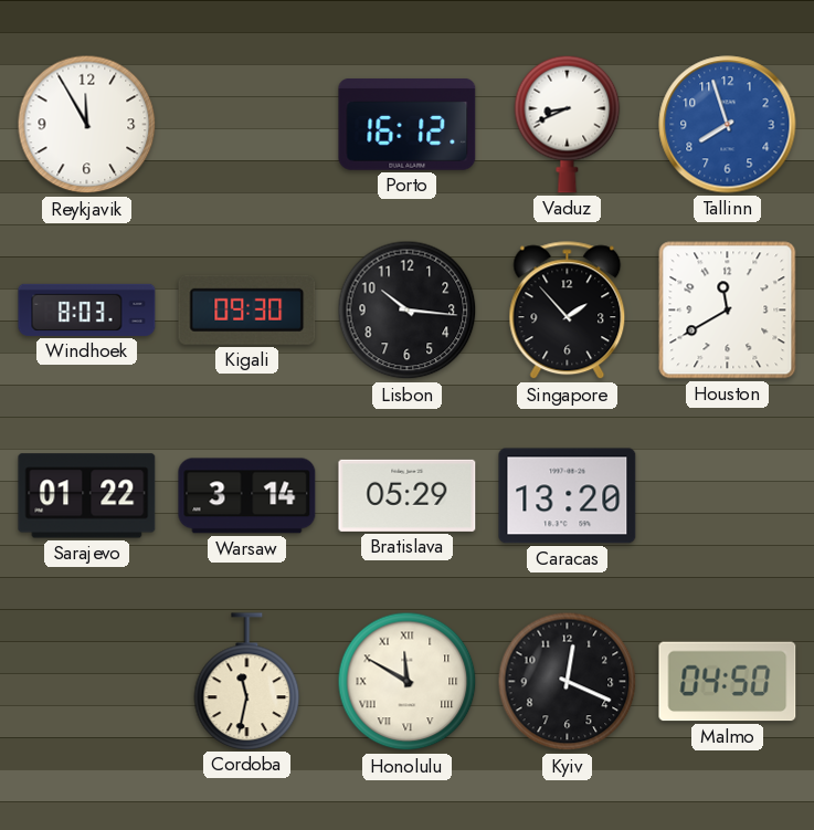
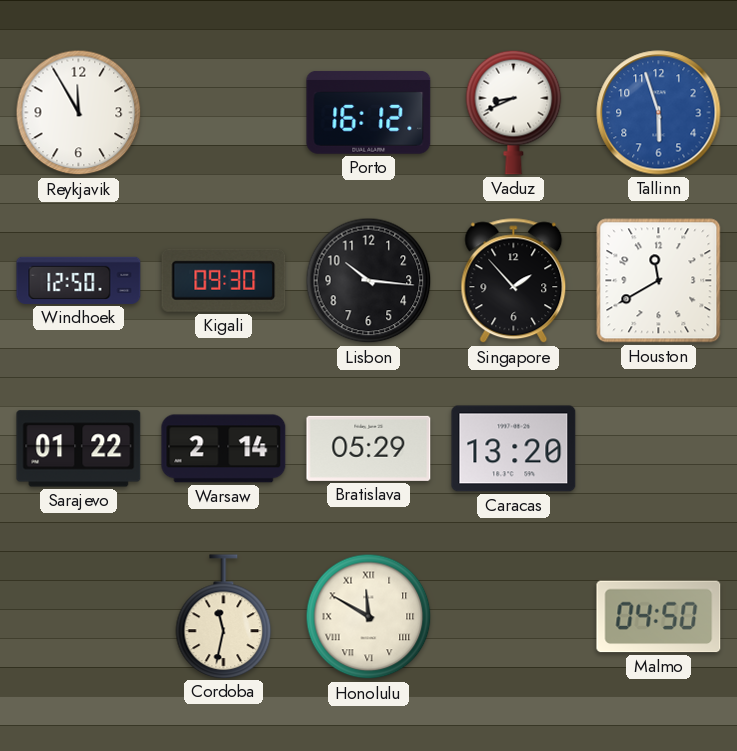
Tallinn: 7:57 -> 5:57
Windhoek: 8:03 -> 12:50
Warsaw: 3:14 -> 2:14
Kyiv: 12:19 -> none
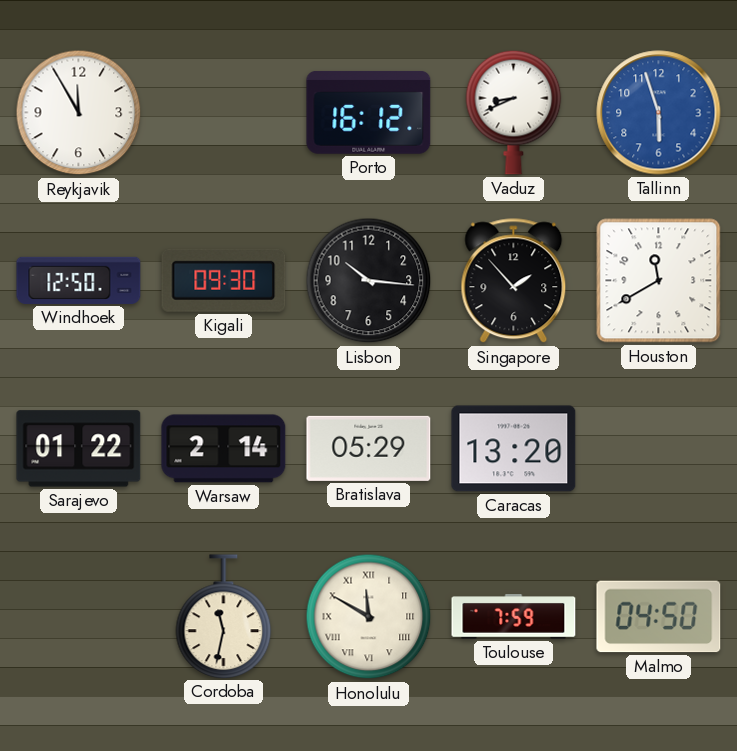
Toulouse: none -> 7:59
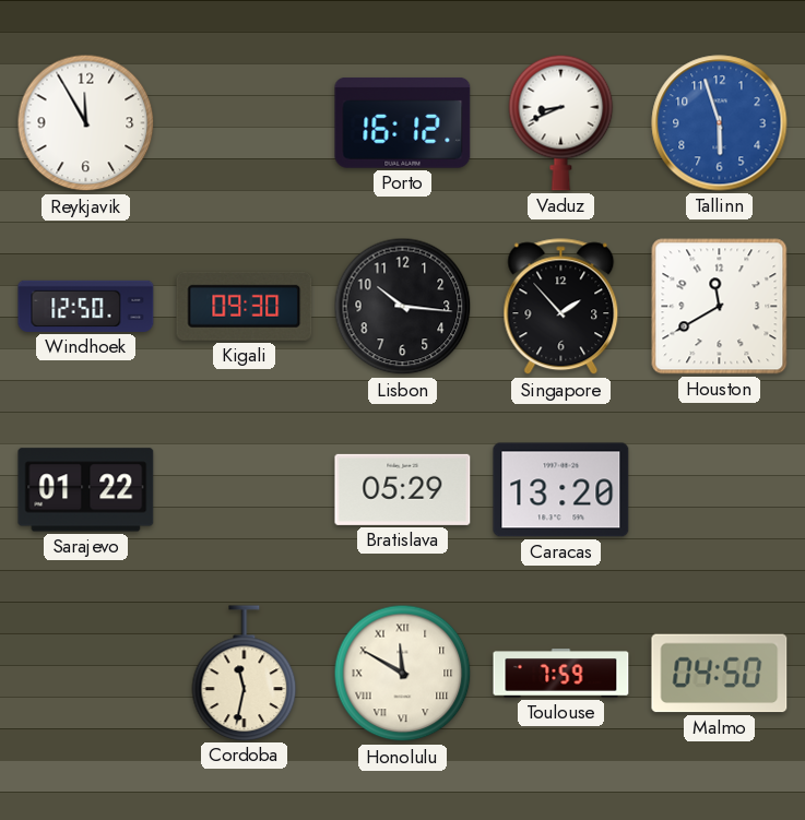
Warsaw: 2:14 -> none
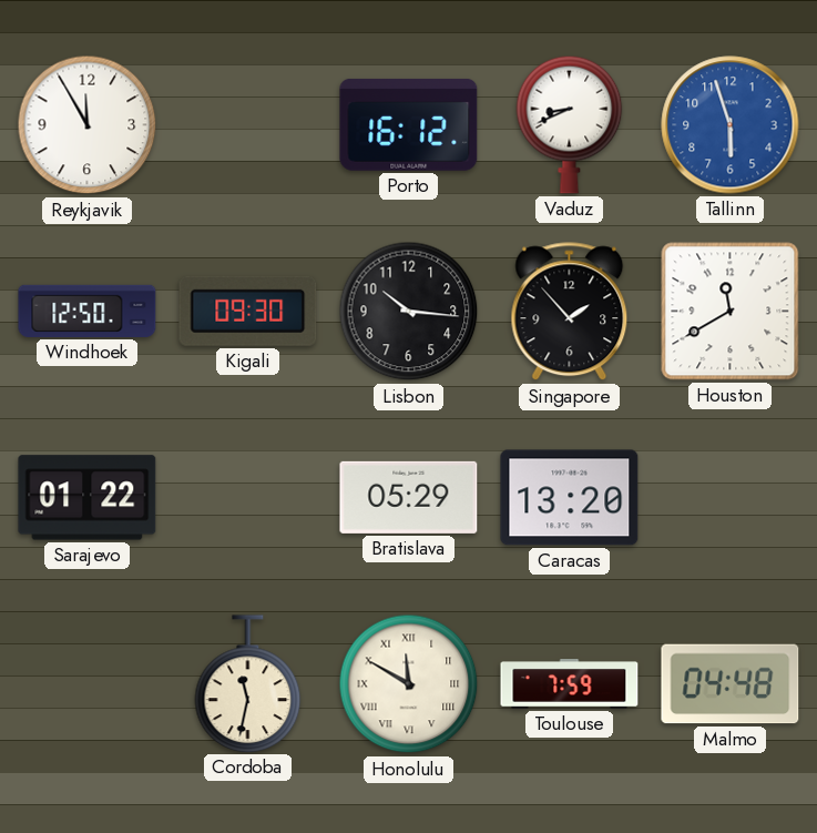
Malmo: 04:50 -> 04:48
